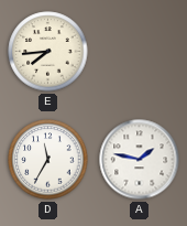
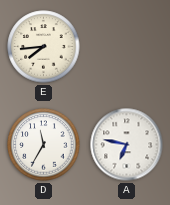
A: 1:47 -> 6:47
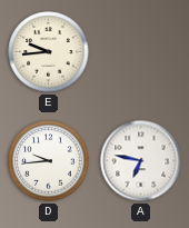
E: 7:44 -> 9:44
D: 11:35 -> 9:44
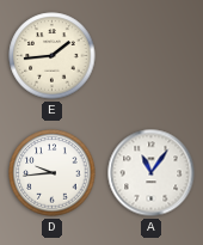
E: 9:44 -> 1:44
A: 6:47 -> 11:06
